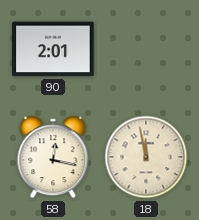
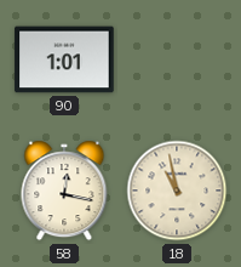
90: 2:01 -> 1:01
18: 11:58 -> 10:58
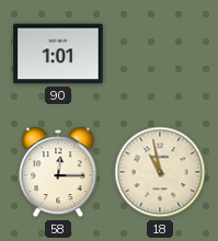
58: 12:17 -> 12:15
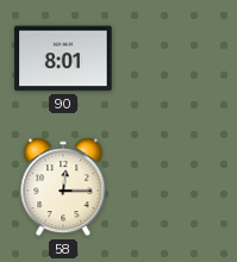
90: 1:01 -> 8:01
18: 10:58 -> none
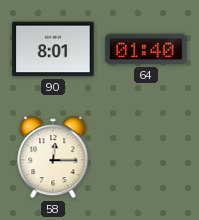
64: none -> 01:40
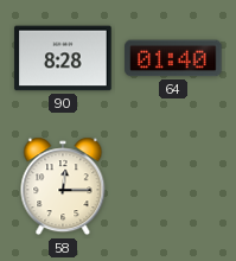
90: 8:01 -> 8:28
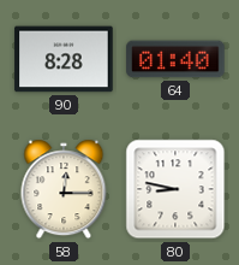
80: none -> 8:47
